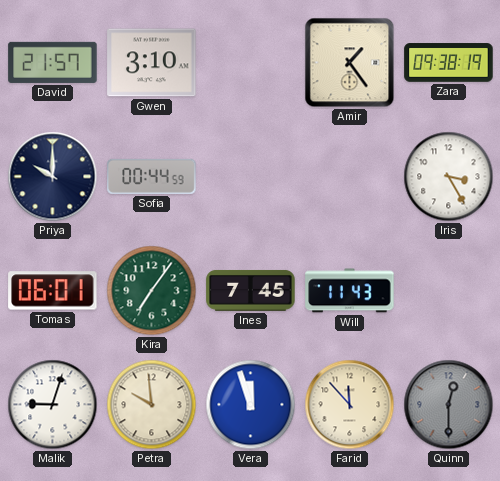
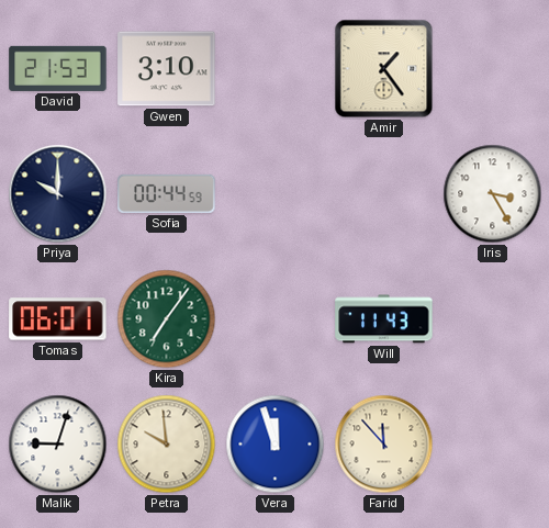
David: 21:57 -> 21:53
Zara: 09:38 -> none
Ines: 7:45 -> none
Quinn: 12:30 -> none
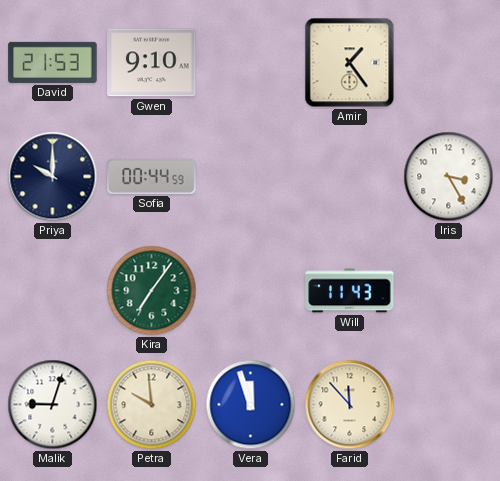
Gwen: 3:10 -> 9:10
Tomas: 06:01 -> none
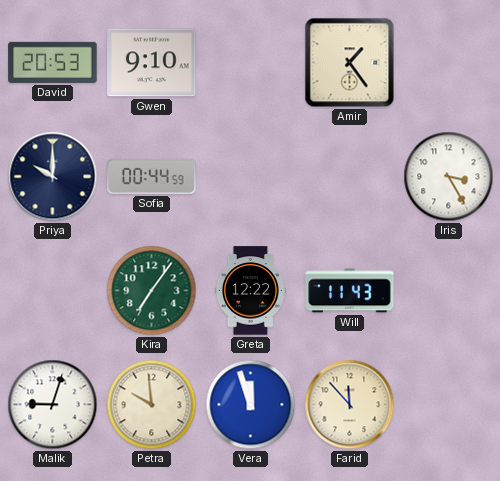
David: 21:53 -> 20:53
Greta: none -> 12:22
